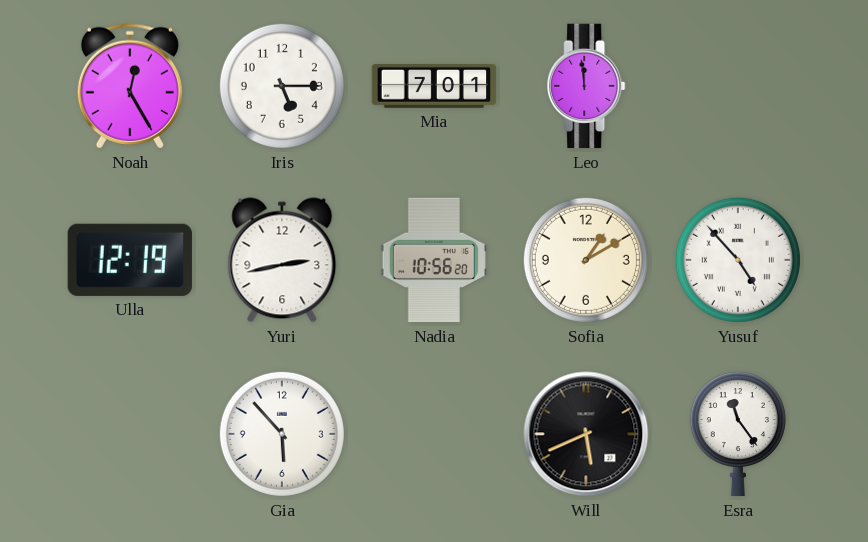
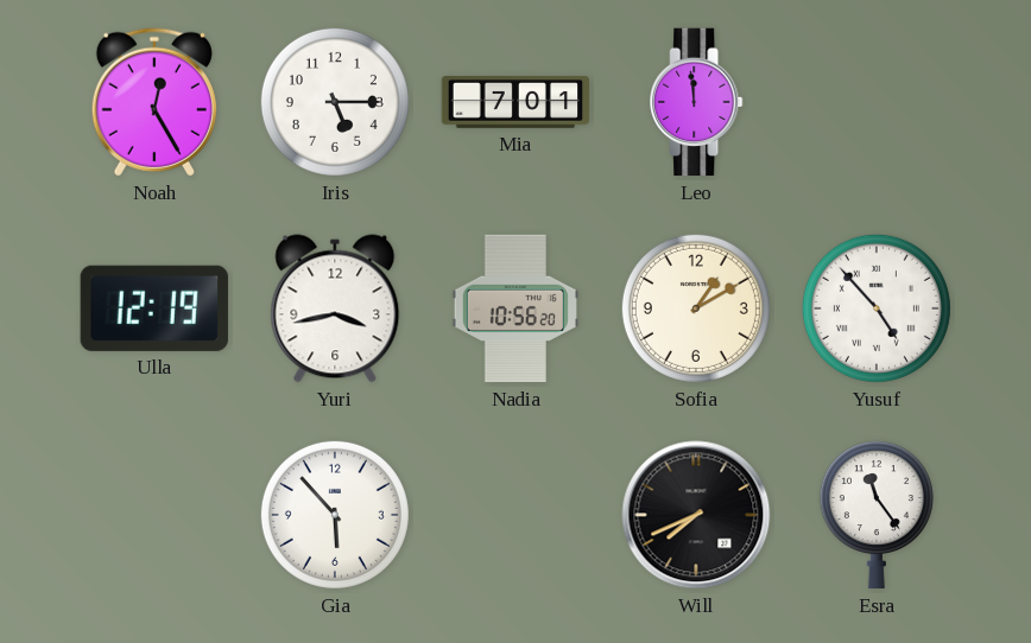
Yuri: 2:43 -> 3:43
Will: 5:41 -> 7:41
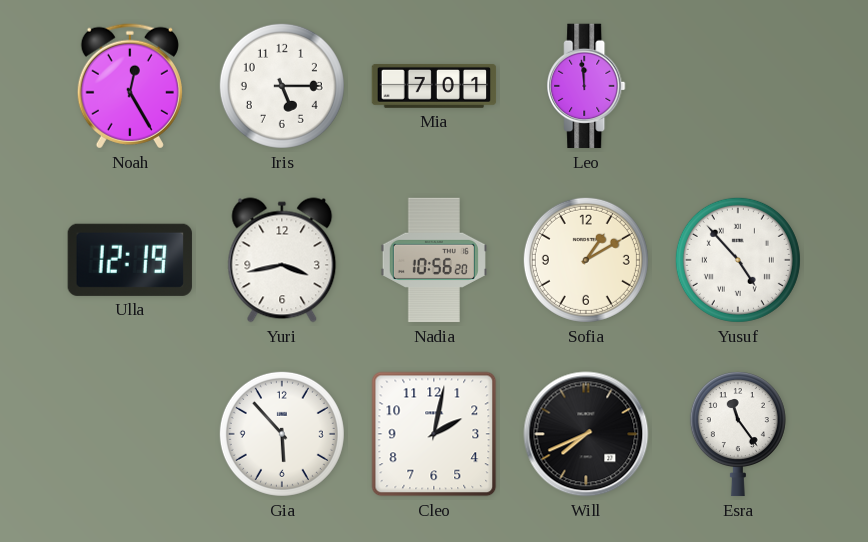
Cleo: none -> 2:02
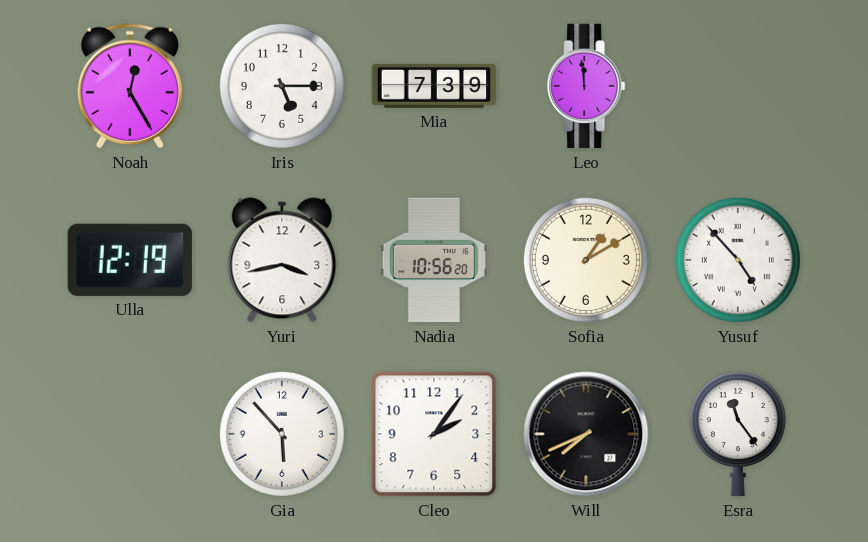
Mia: 7:01 -> 7:39
Cleo: 2:02 -> 2:06
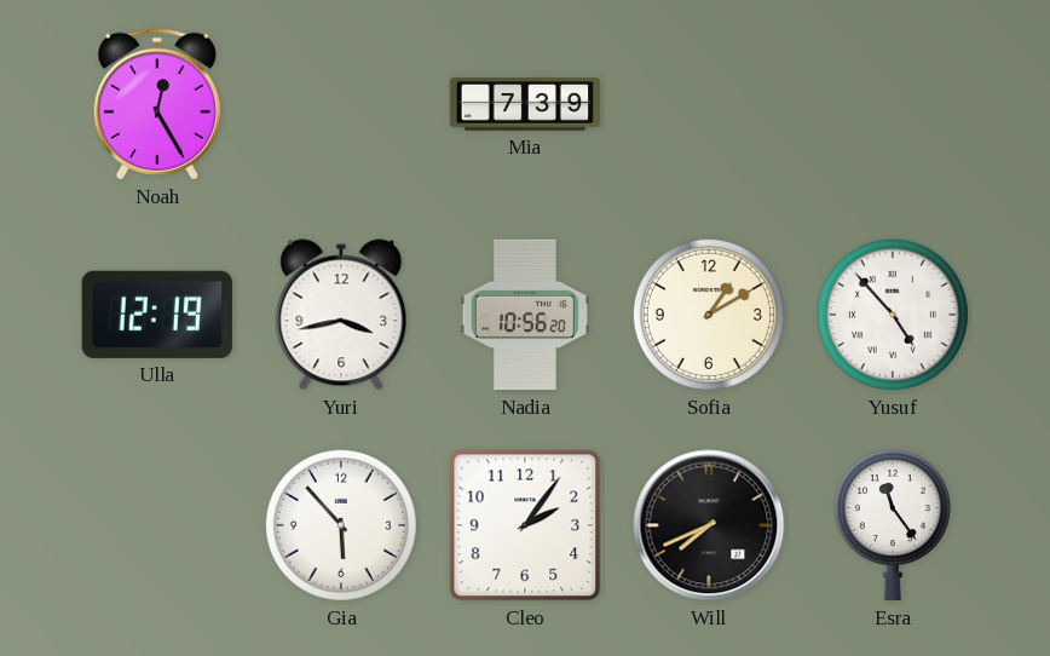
Iris: 5:15 -> none
Leo: 11:59 -> none
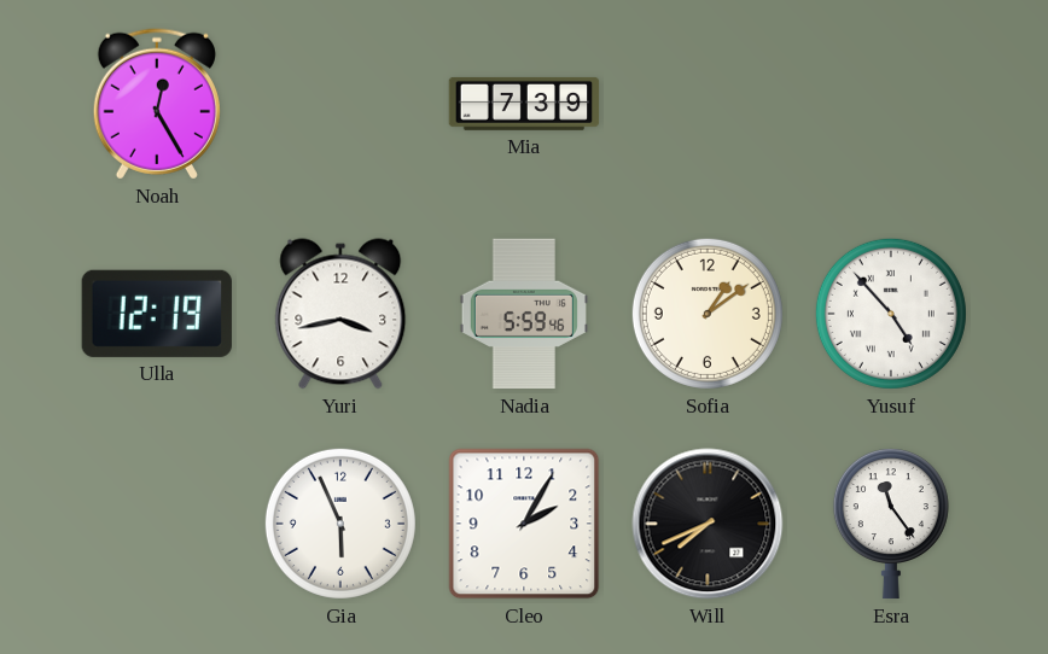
Nadia: 10:56 -> 5:59
Sofia: 1:10 -> 1:09
Gia: 5:53 -> 5:56
Cleo: 2:06 -> 2:05
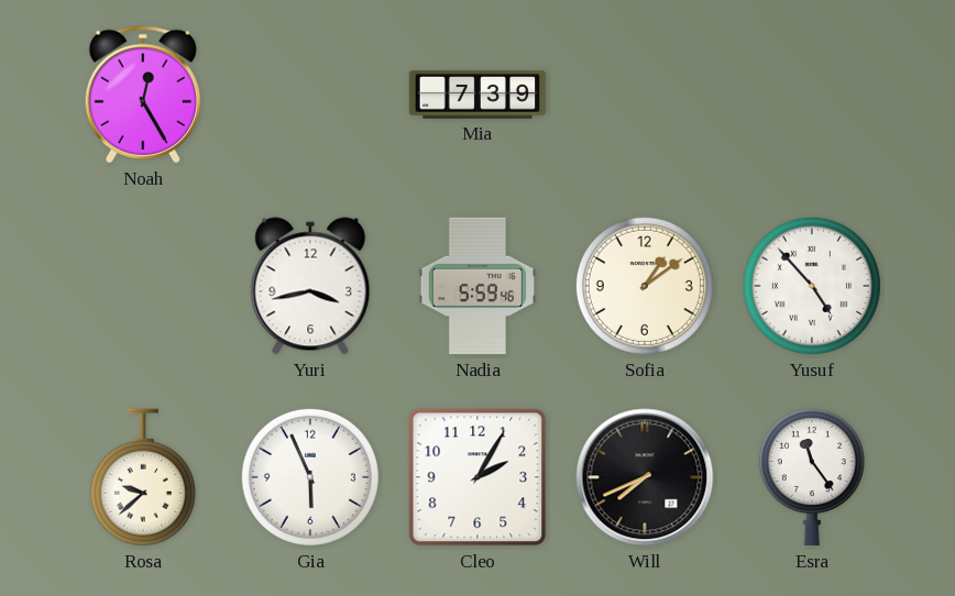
Ulla: 12:19 -> none
Rosa: none -> 9:38
